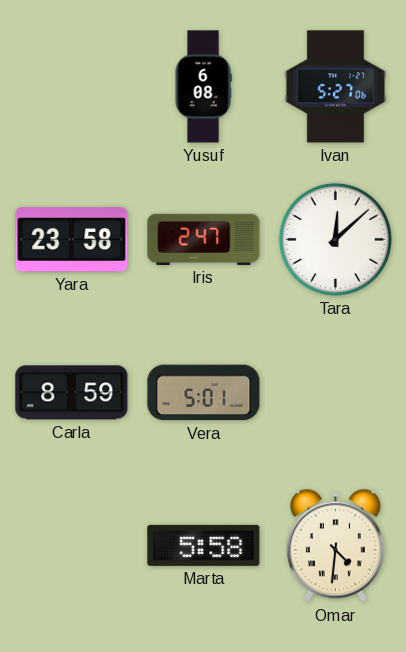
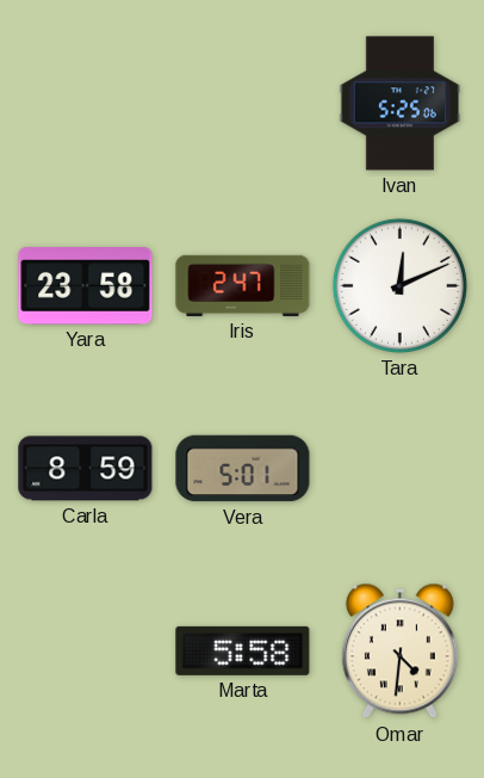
Yusuf: 6:08 -> none
Ivan: 5:27 -> 5:25
Tara: 12:08 -> 12:11
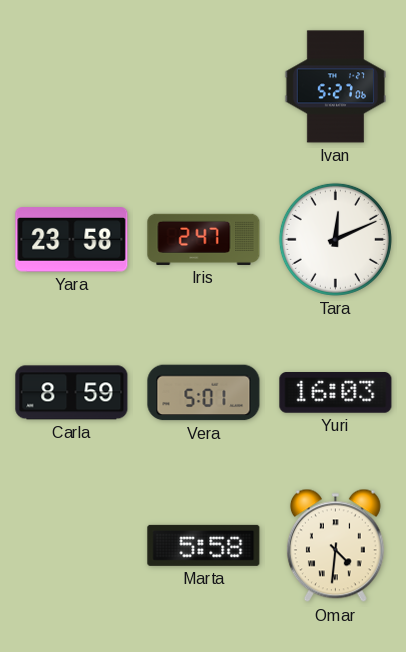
Ivan: 5:25 -> 5:27
Yuri: none -> 16:03
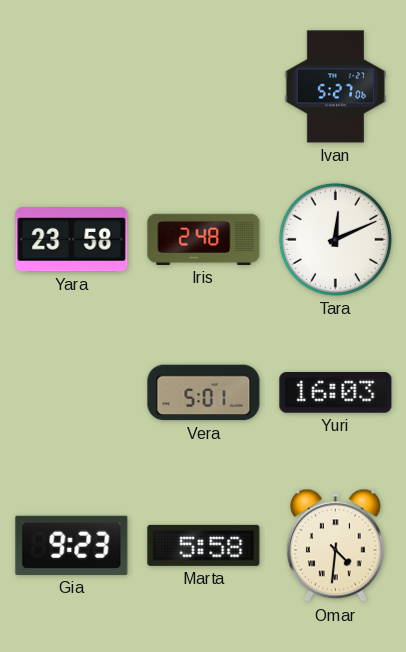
Iris: 2:47 -> 2:48
Carla: 8:59 -> none
Gia: none -> 9:23
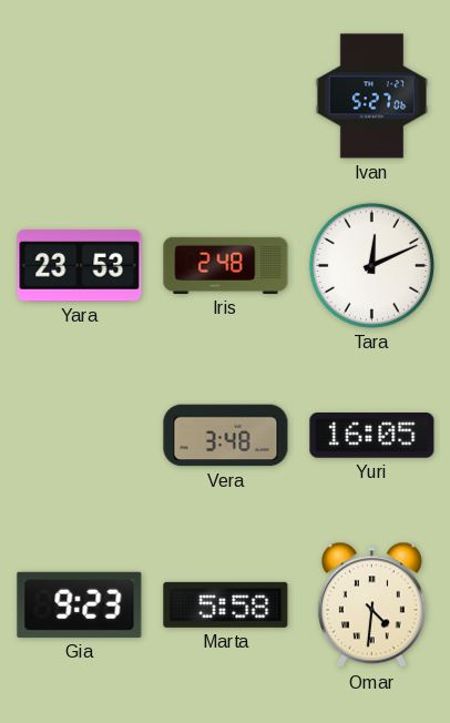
Yara: 23:58 -> 23:53
Vera: 5:01 -> 3:48
Yuri: 16:03 -> 16:05
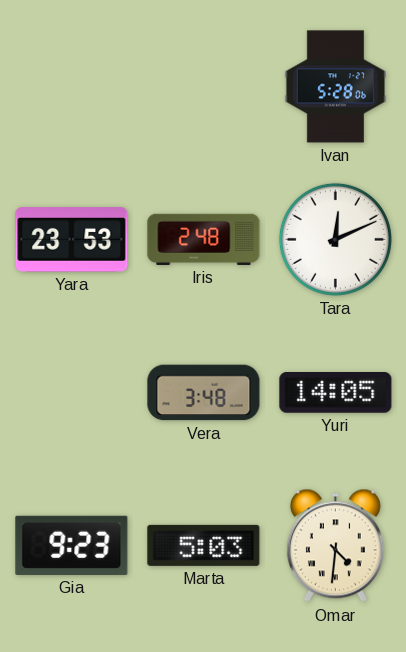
Ivan: 5:27 -> 5:28
Yuri: 16:05 -> 14:05
Marta: 5:58 -> 5:03
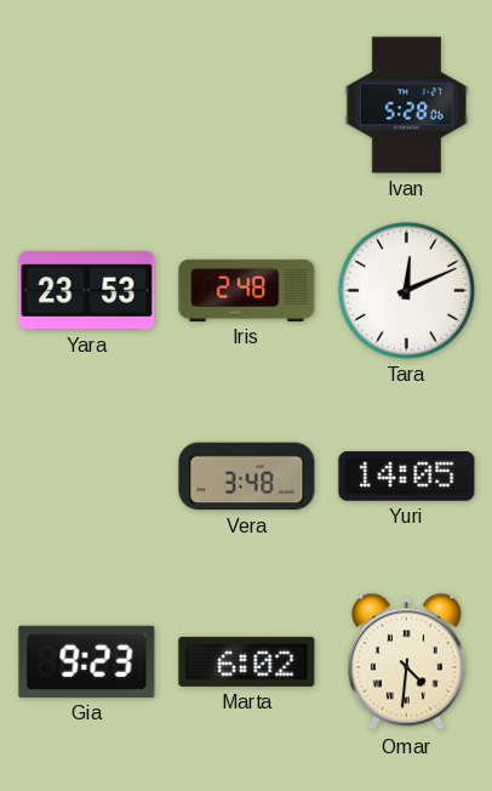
Marta: 5:03 -> 6:02
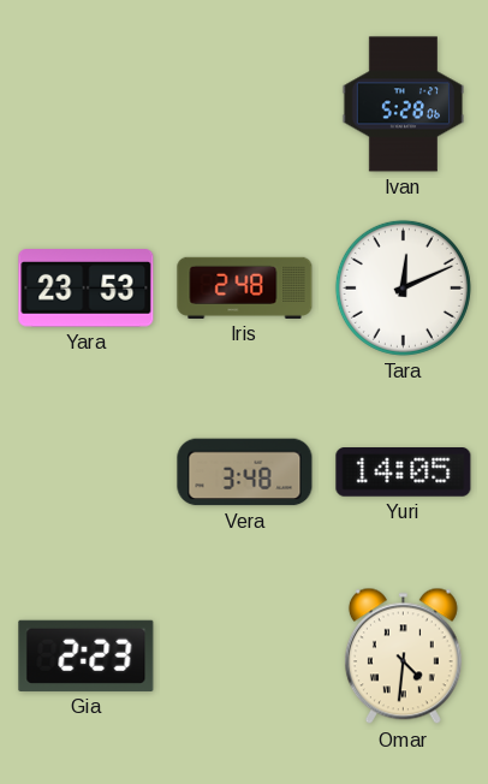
Gia: 9:23 -> 2:23
Marta: 6:02 -> none
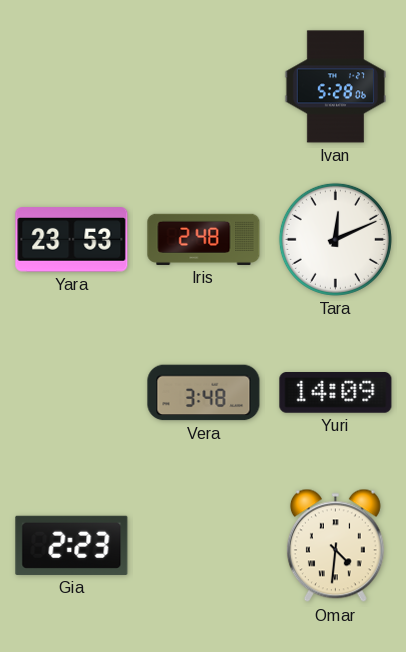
Yuri: 14:05 -> 14:09
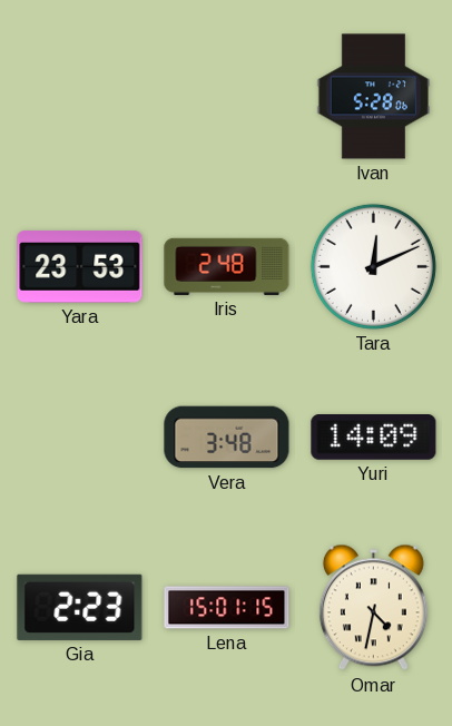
Lena: none -> 15:01
Omar: 4:31 -> 4:32
